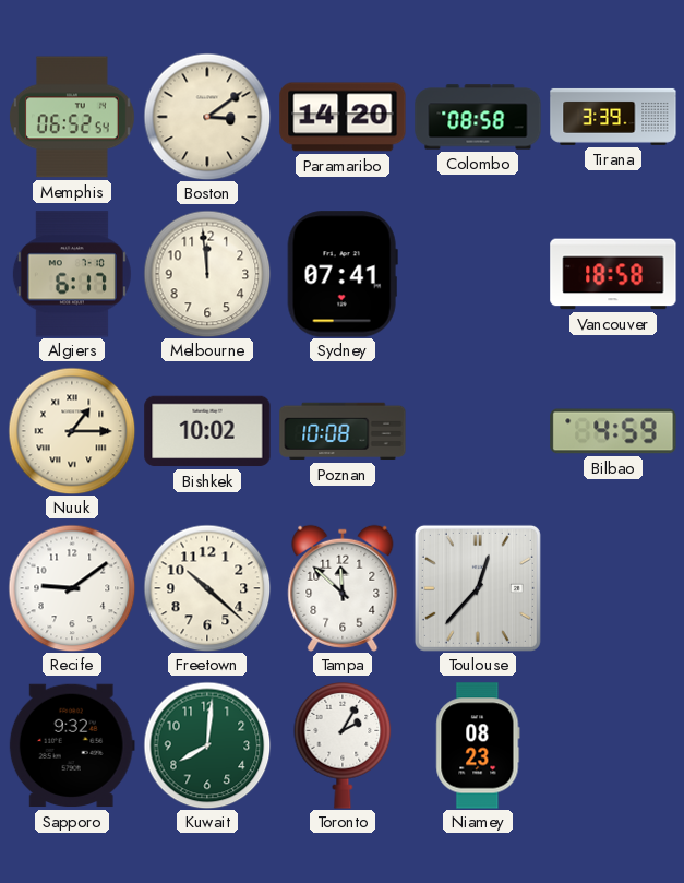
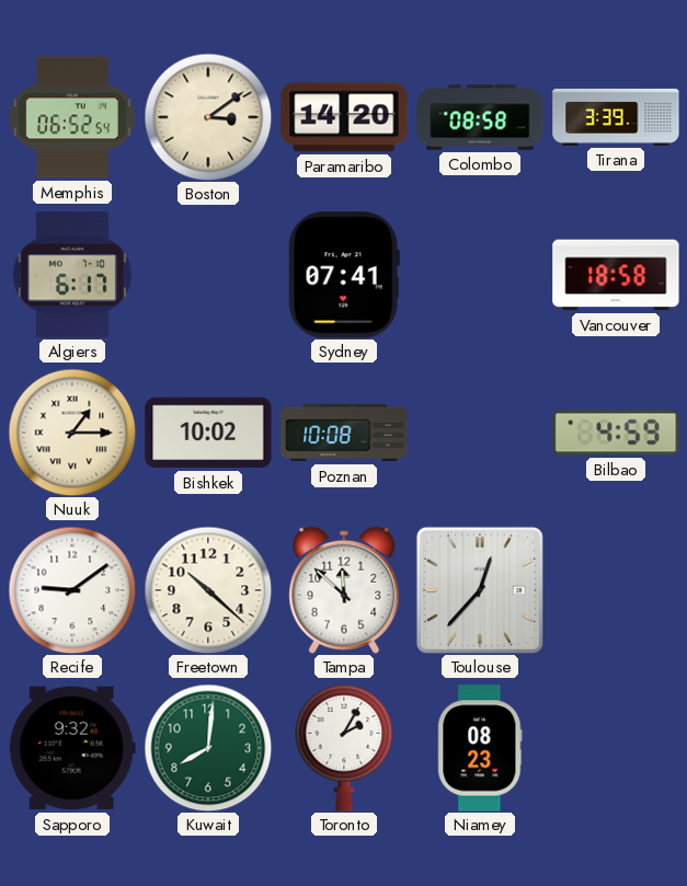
Melbourne: 11:59 -> none
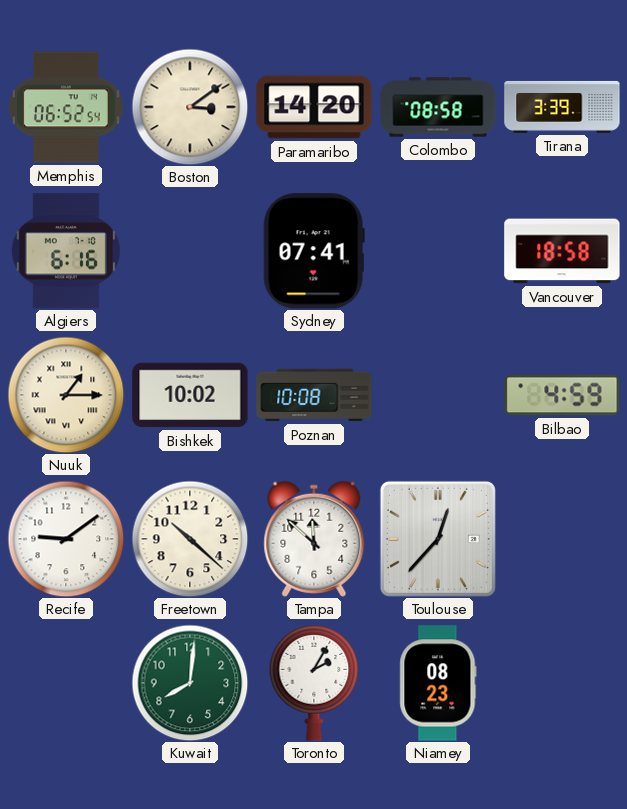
Algiers: 6:17 -> 6:16
Sapporo: 9:32 -> none
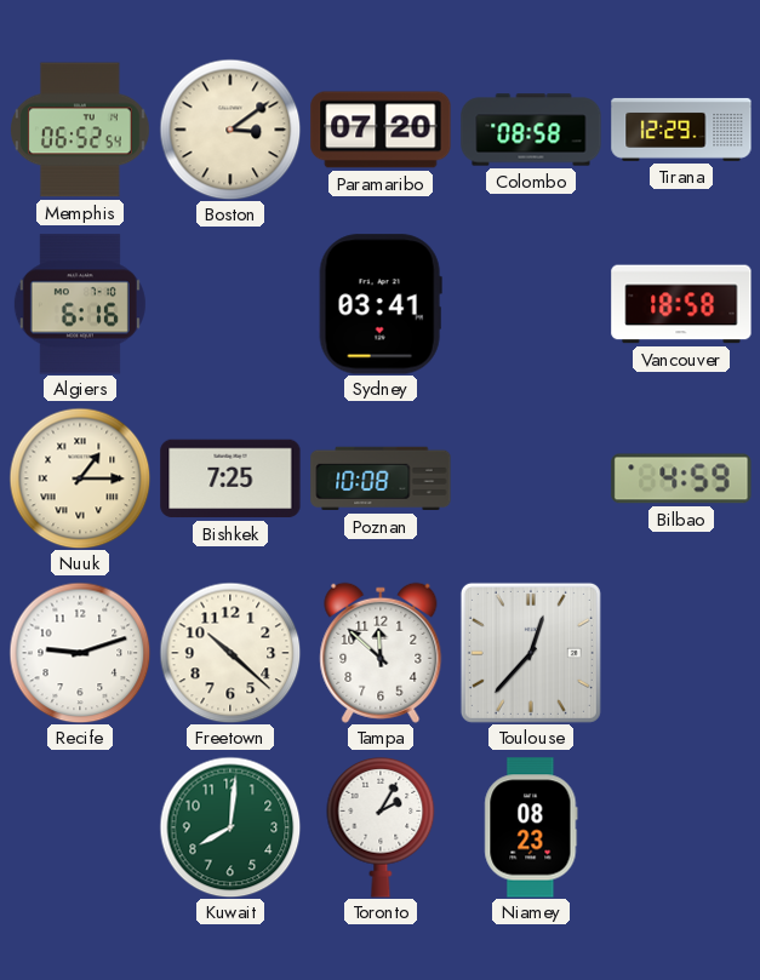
Paramaribo: 14:20 -> 07:20
Tirana: 3:39 -> 12:29
Sydney: 07:41 -> 03:41
Bishkek: 10:02 -> 7:25
Recife: 9:09 -> 9:12
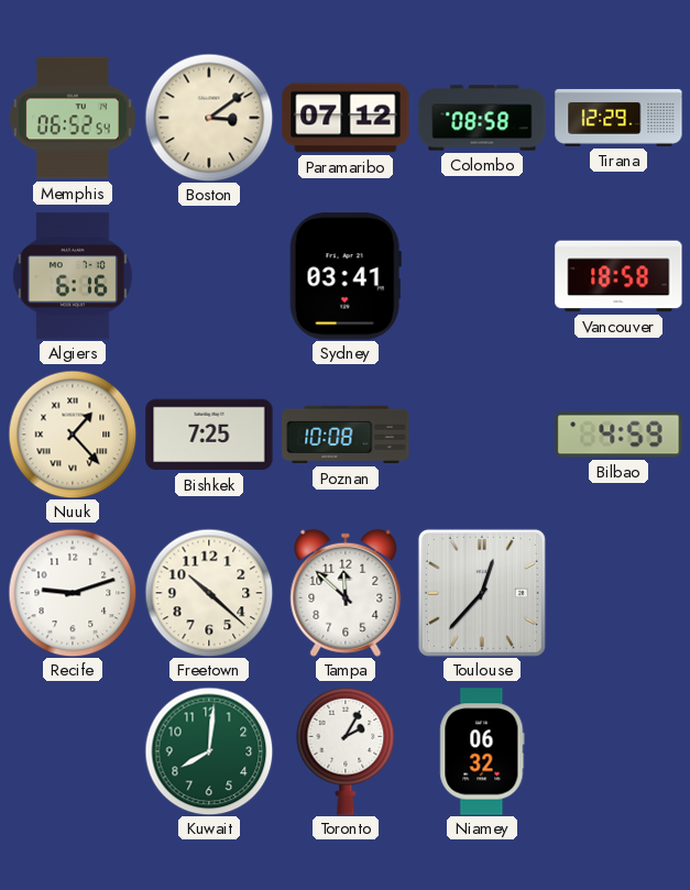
Paramaribo: 07:20 -> 07:12
Nuuk: 1:15 -> 1:23
Niamey: 08:23 -> 06:32
